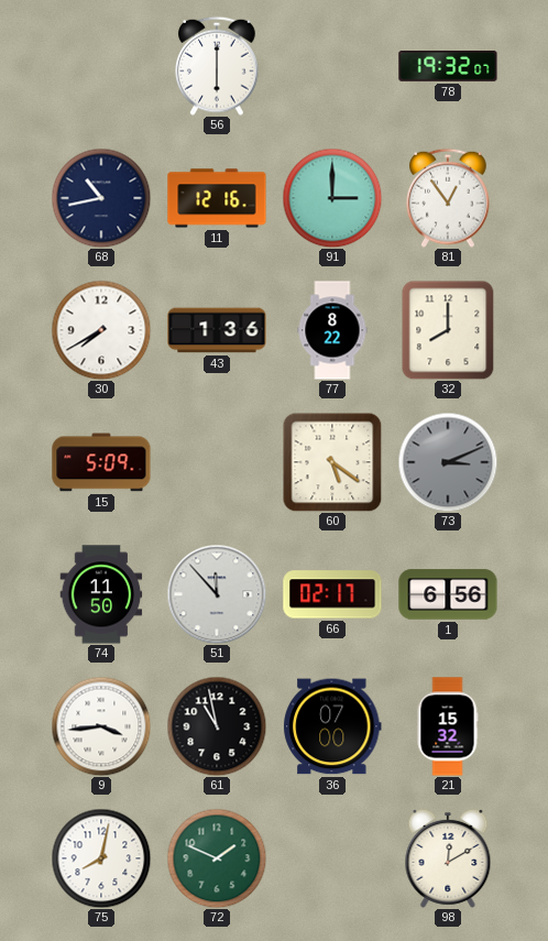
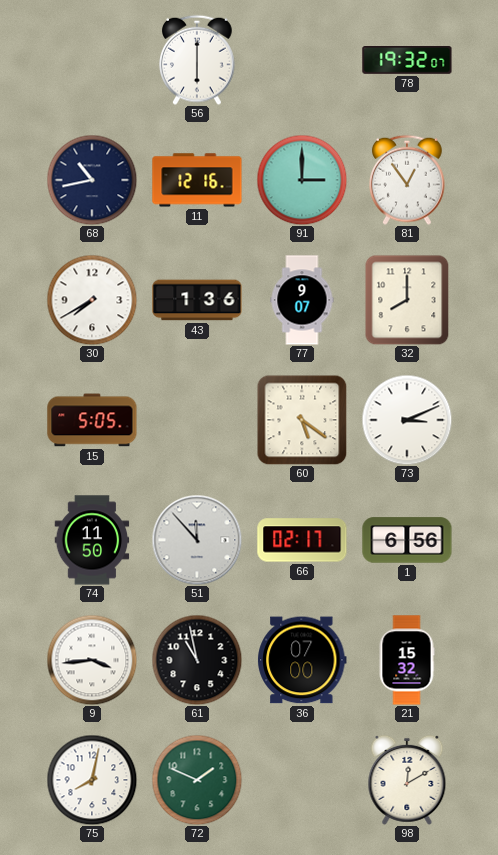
77: 8:22 -> 9:07
15: 5:09 -> 5:05
73 dial: grey -> white
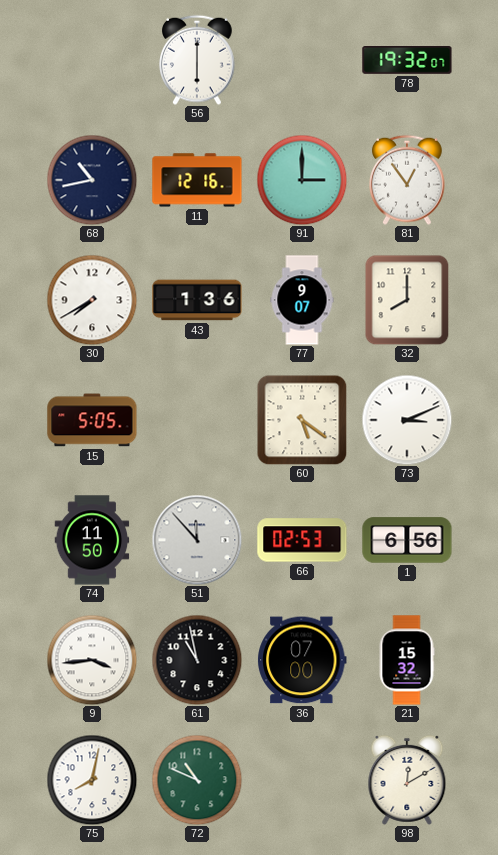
66: 02:17 -> 02:53
72: 1:49 -> 10:49
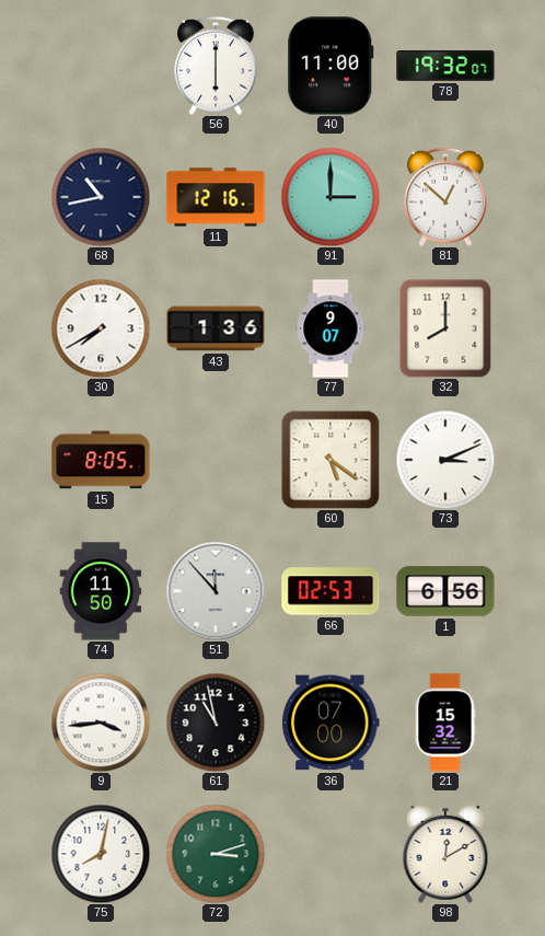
40: none -> 11:00
81: 12:54 -> 12:52
15: 5:05 -> 8:05
72: 10:49 -> 3:12
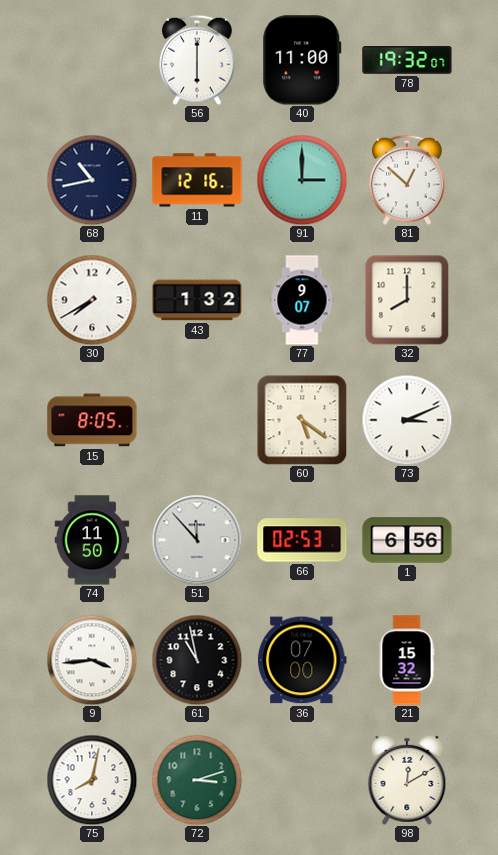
43: 1:36 -> 1:32
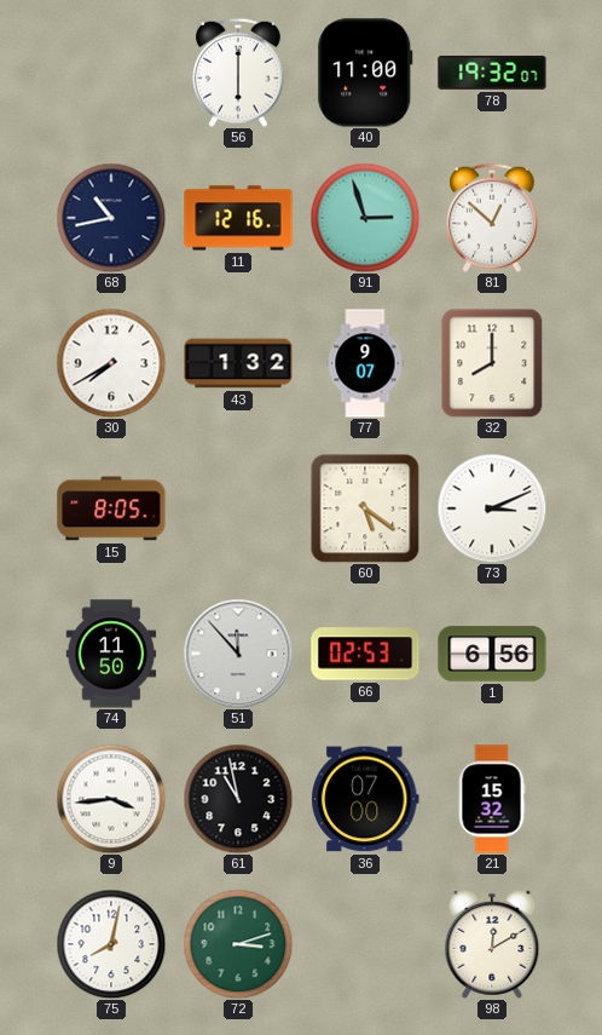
91: 3:00 -> 2:57
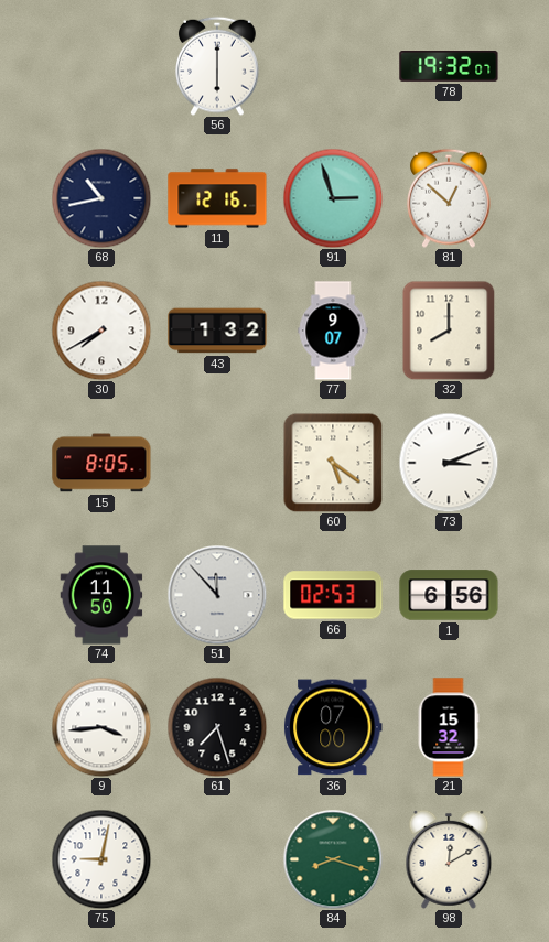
40: 11:00 -> none
61: 10:58 -> 7:27
75: 8:02 -> 9:02
72: 3:12 -> none
84: none -> 8:18
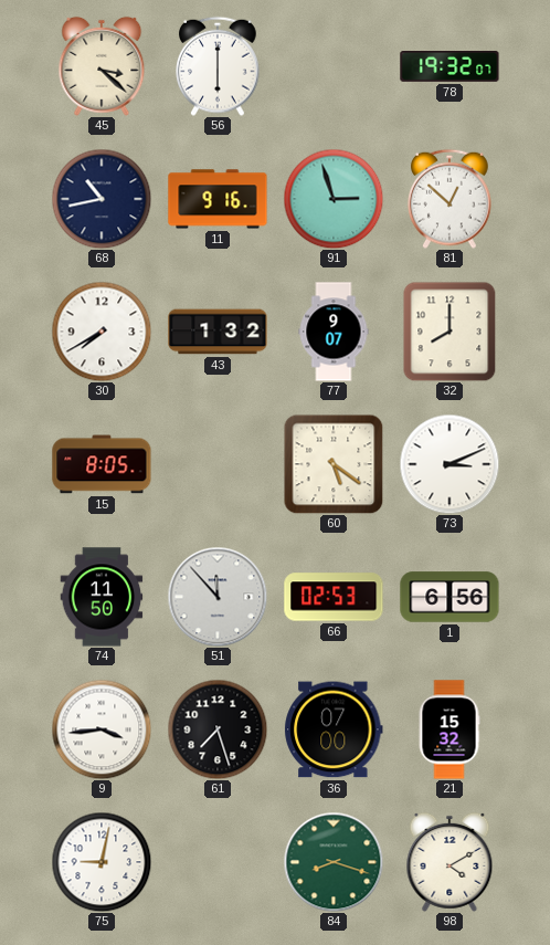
45: none -> 3:22
11: 12:16 -> 9:16
98: 12:10 -> 4:10
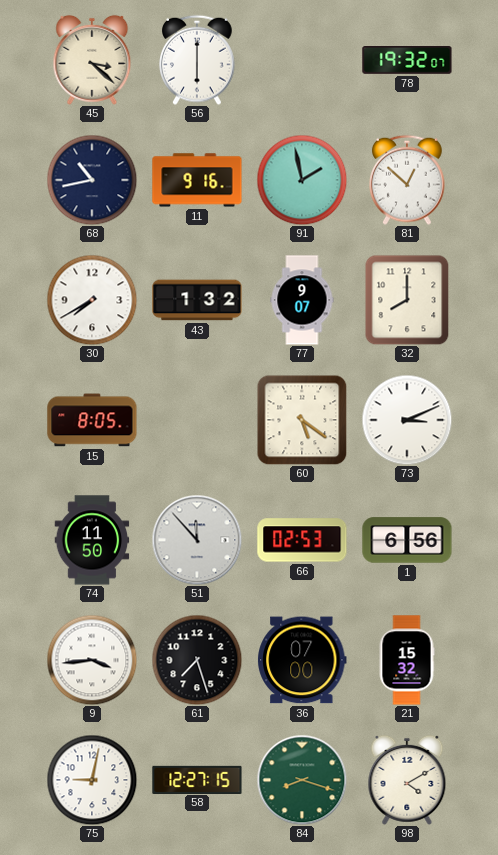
91: 2:57 -> 1:58
58: none -> 12:27
